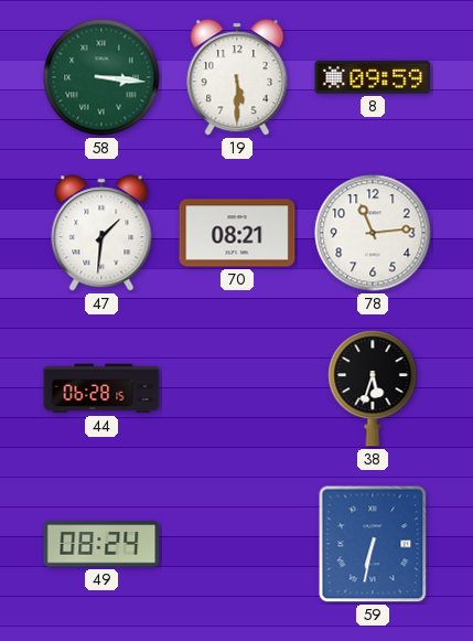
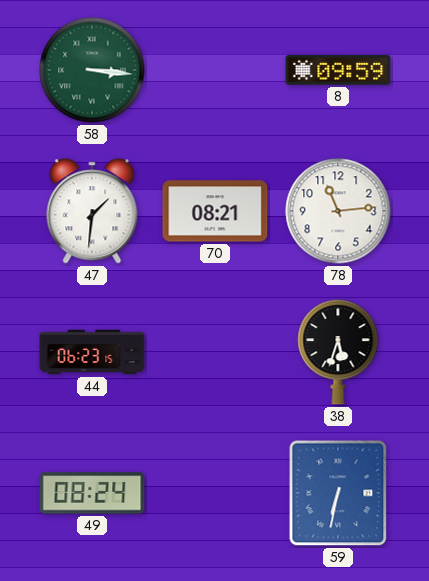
19: 5:30 -> none
44: 06:28 -> 06:23
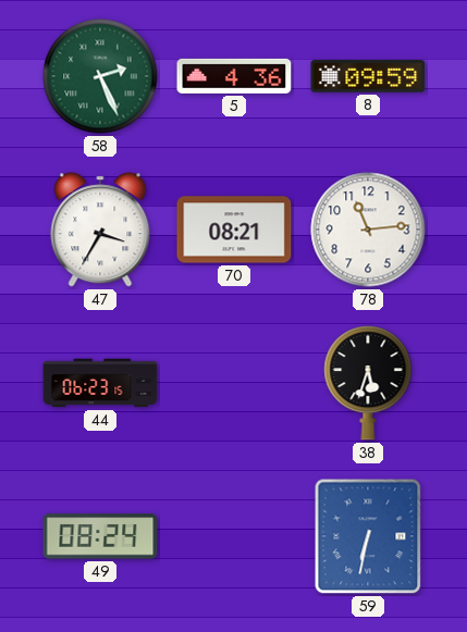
58: 3:16 -> 2:26
5: none -> 4:36
47: 1:31 -> 3:35
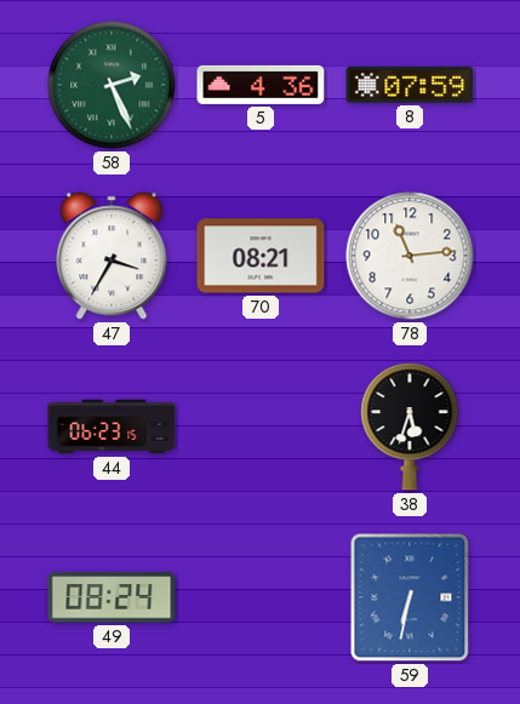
8: 09:59 -> 07:59
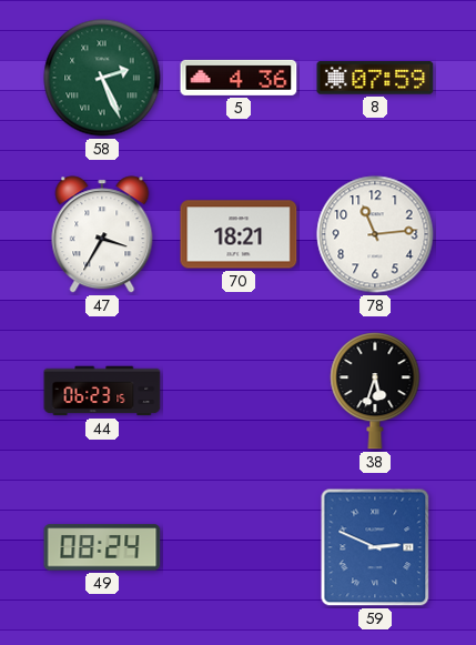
70: 08:21 -> 18:21
59: 6:32 -> 2:49
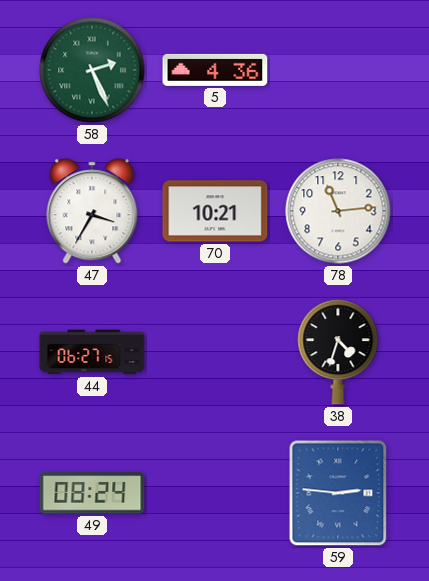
8: 07:59 -> none
70: 18:21 -> 10:21
44: 06:23 -> 06:27
38: 5:33 -> 4:33
59: 2:49 -> 2:46
